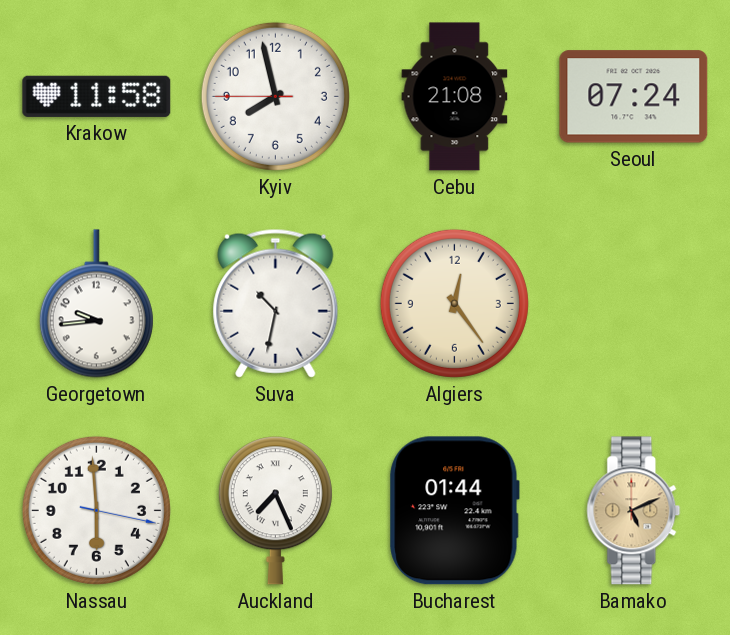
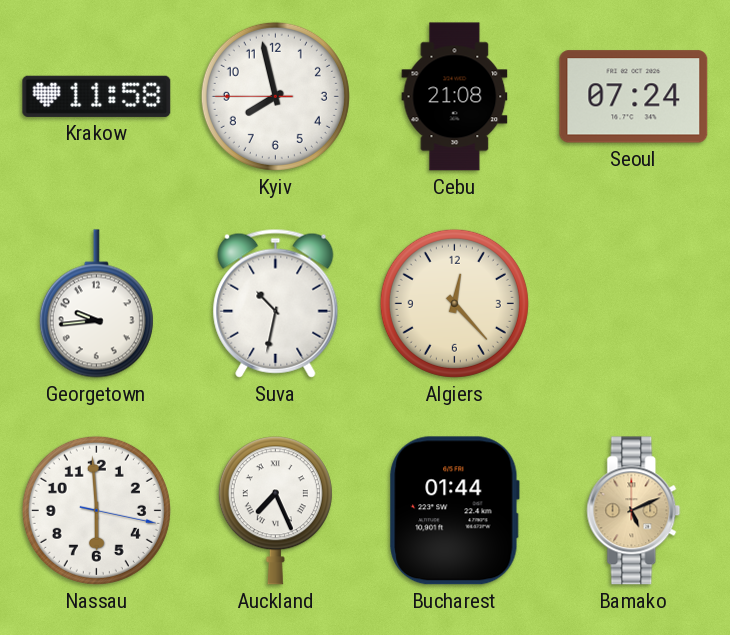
Algiers: 12:24 -> 12:23
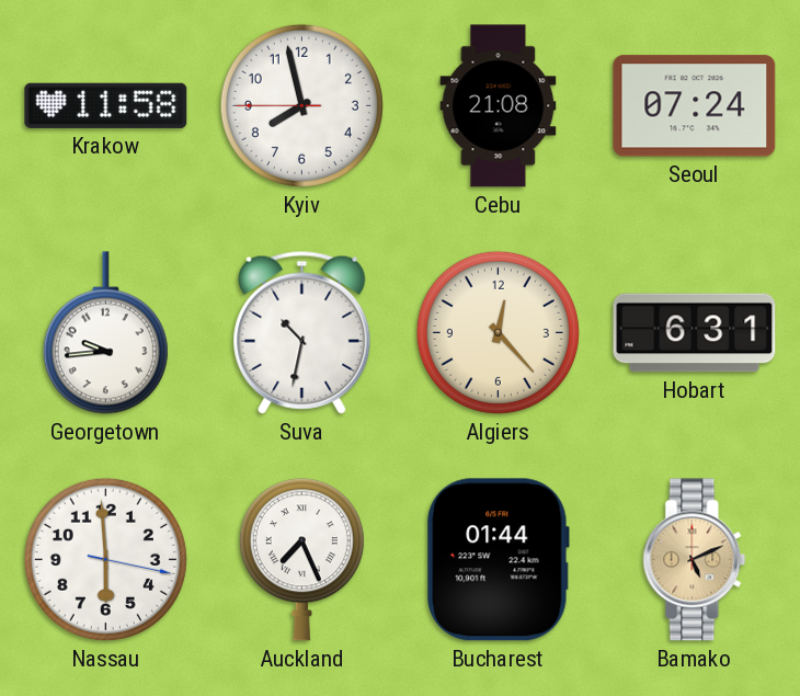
Hobart: none -> 6:31
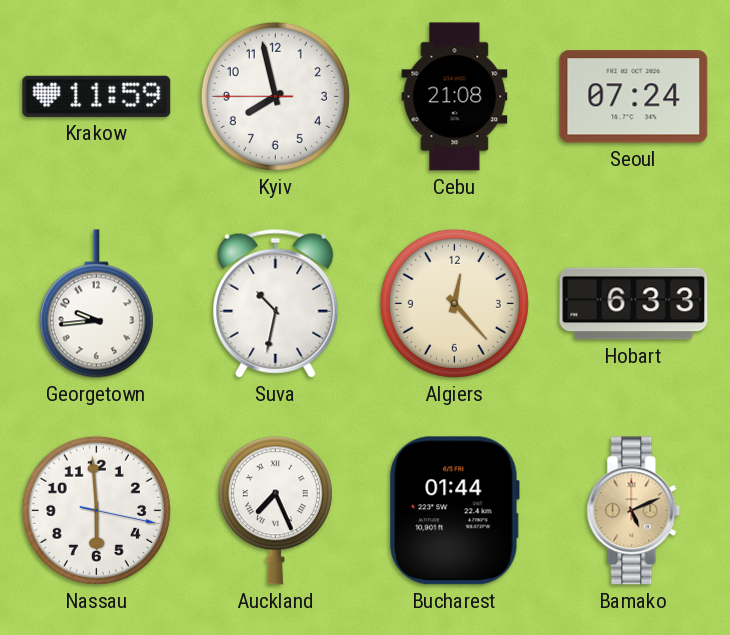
Krakow: 11:58 -> 11:59
Hobart: 6:31 -> 6:33
